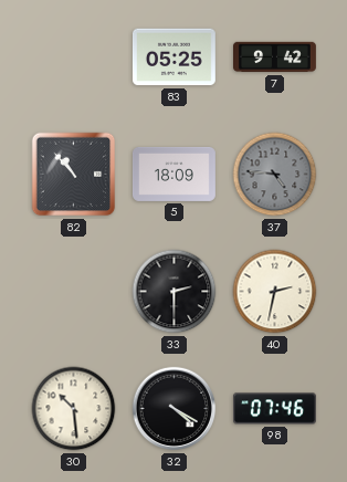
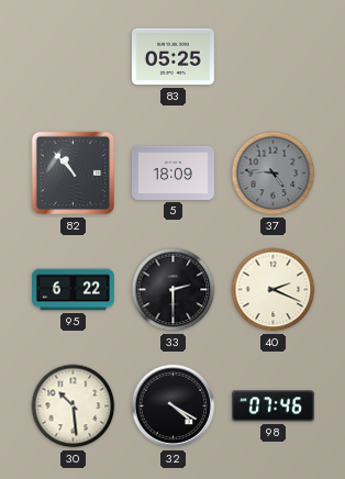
7: 9:42 -> none
95: none -> 6:22
40: 2:32 -> 2:19
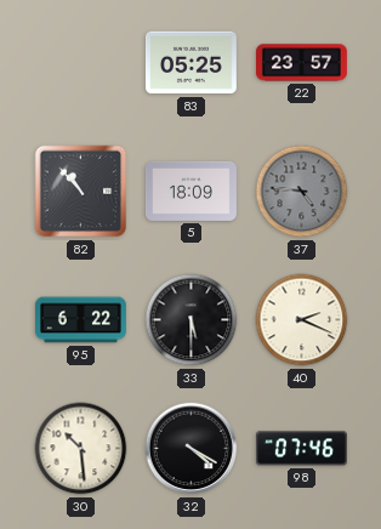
22: none -> 23:57
33: 2:30 -> 5:30
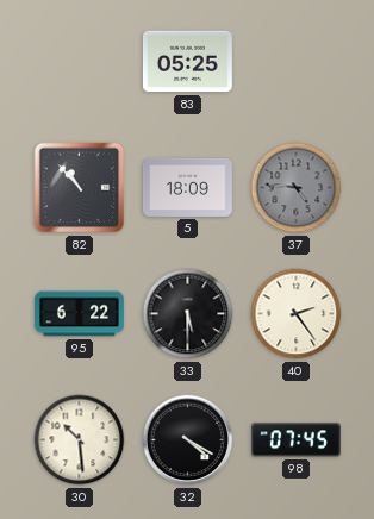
22: 23:57 -> none
40: 2:19 -> 2:24
98: 07:46 -> 07:45
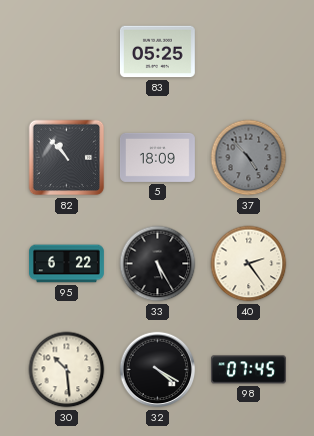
37: 4:46 -> 4:53
33: 5:30 -> 5:25
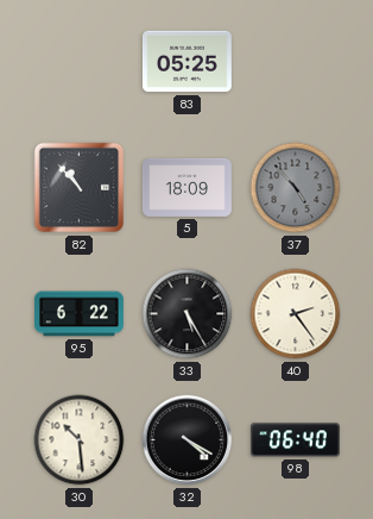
98: 07:45 -> 06:40
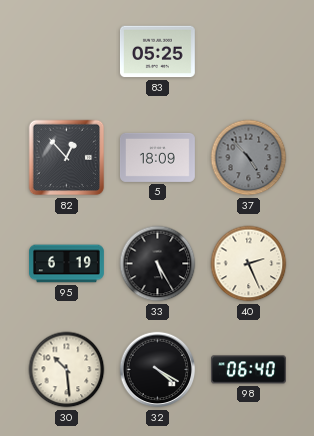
82: 10:53 -> 12:53
95: 6:22 -> 6:19
40: 2:24 -> 2:26
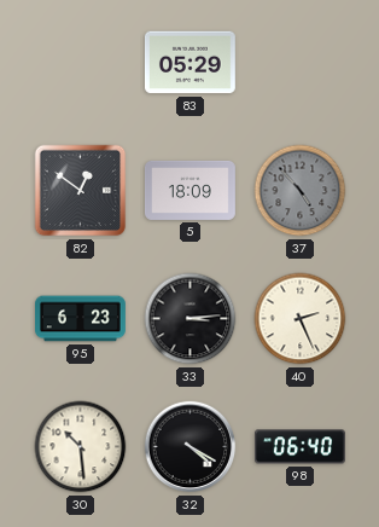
83: 05:25 -> 05:29
82: 12:53 -> 12:51
95: 6:19 -> 6:23
33: 5:25 -> 3:14
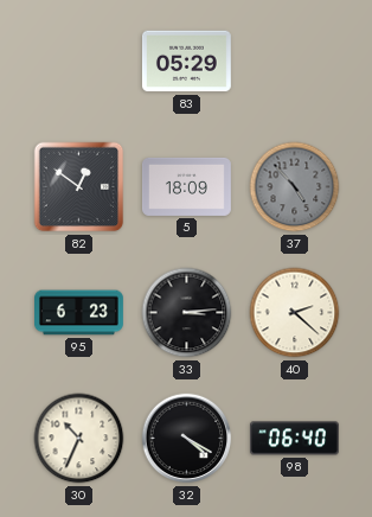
40: 2:26 -> 2:22
30: 10:29 -> 10:34
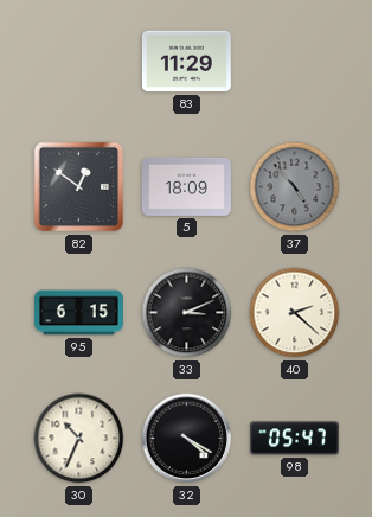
83: 05:29 -> 11:29
95: 6:23 -> 6:15
33: 3:14 -> 3:11
98: 06:40 -> 05:47
